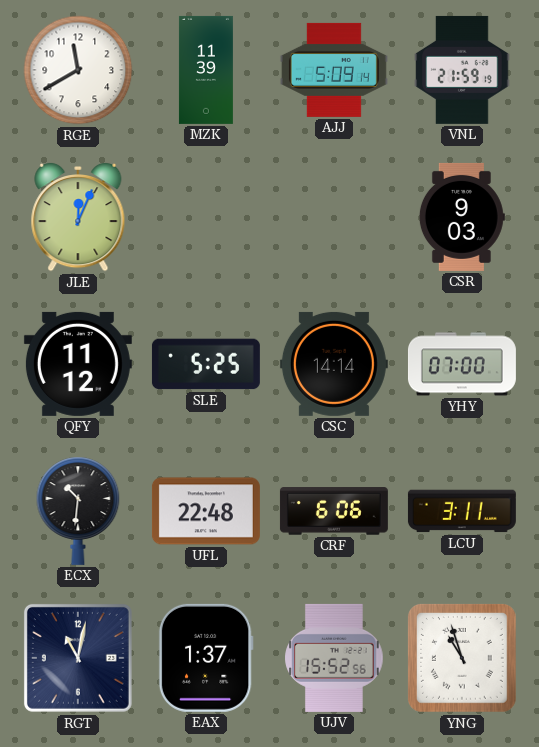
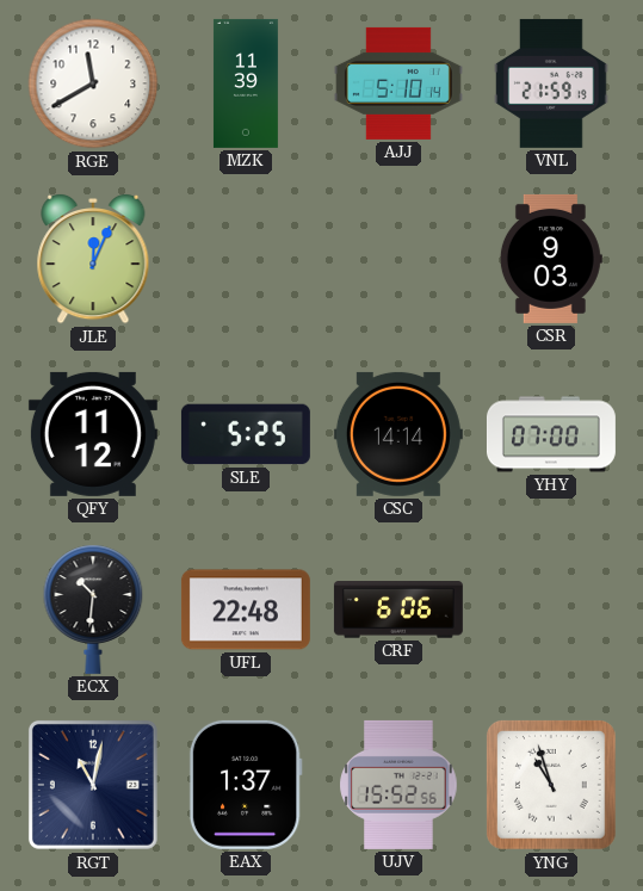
AJJ: 5:09 -> 5:10
LCU: 3:11 -> none
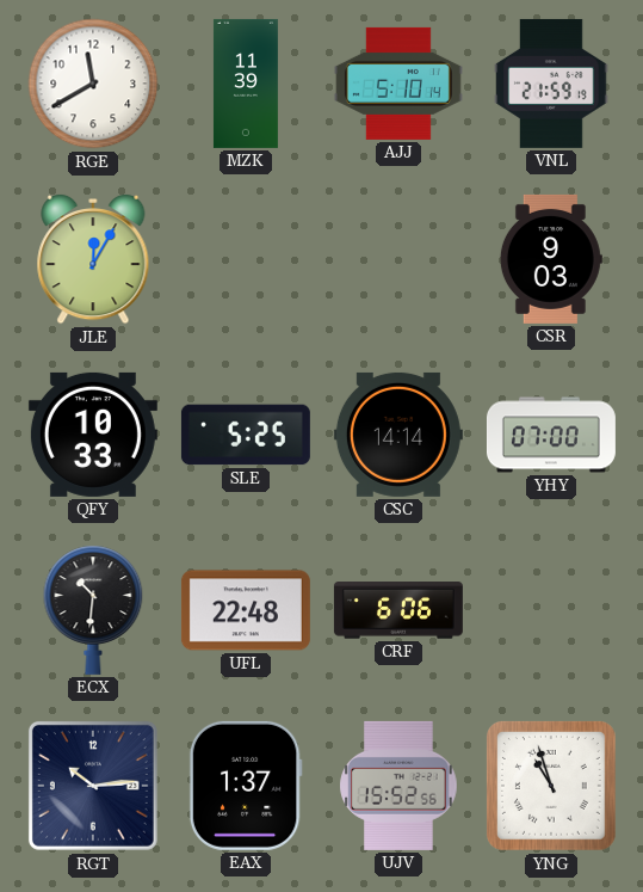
JLE: 12:04 -> 12:05
QFY: 11:12 -> 10:33
RGT: 11:02 -> 10:14
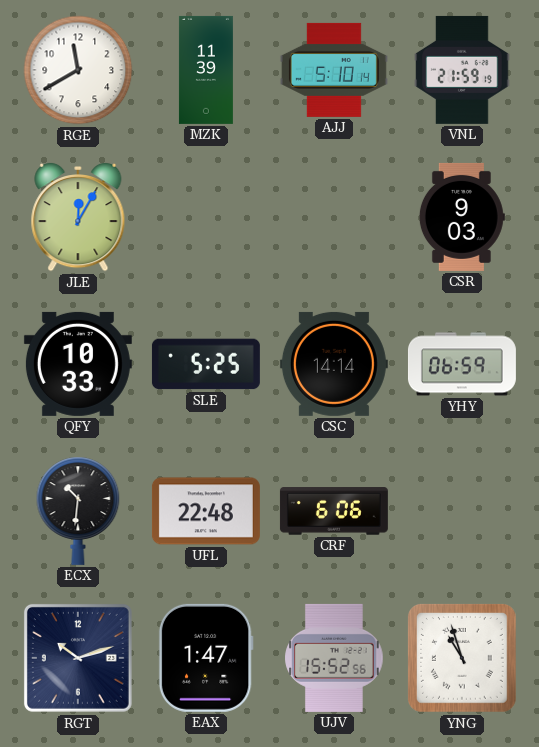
YHY: 07:00 -> 06:59
RGT: 10:14 -> 10:12
EAX: 1:37 -> 1:47
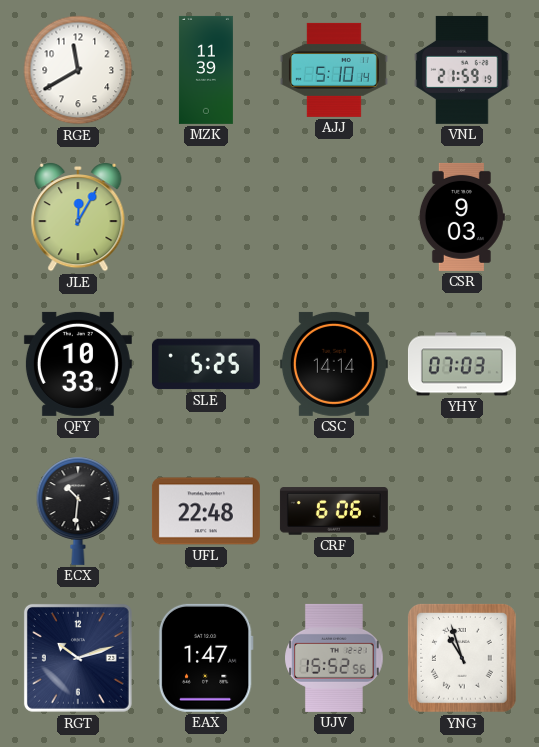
YHY: 06:59 -> 07:03
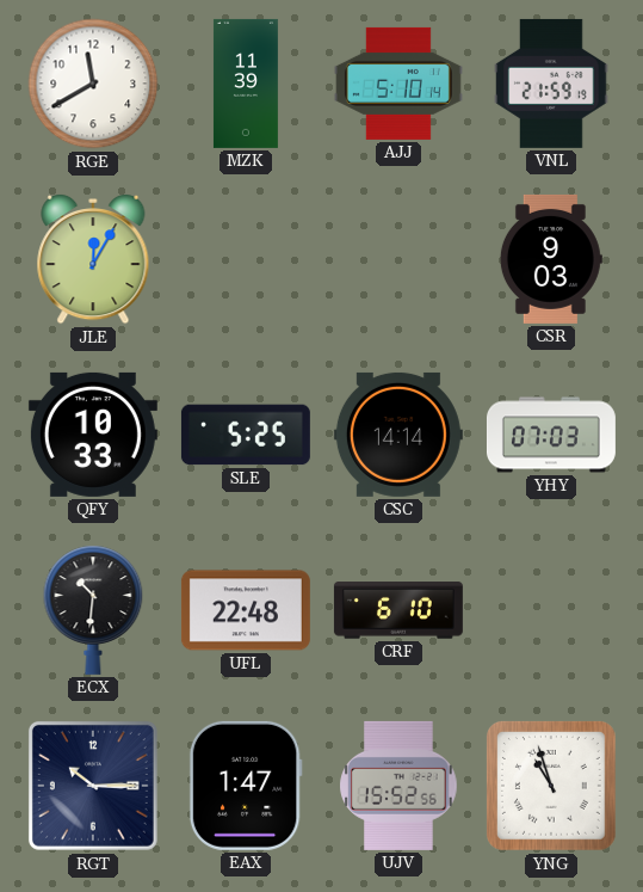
CRF: 6:06 -> 6:10
RGT: 10:12 -> 10:15
